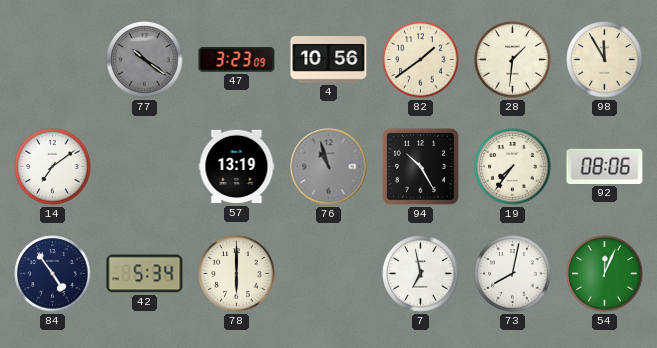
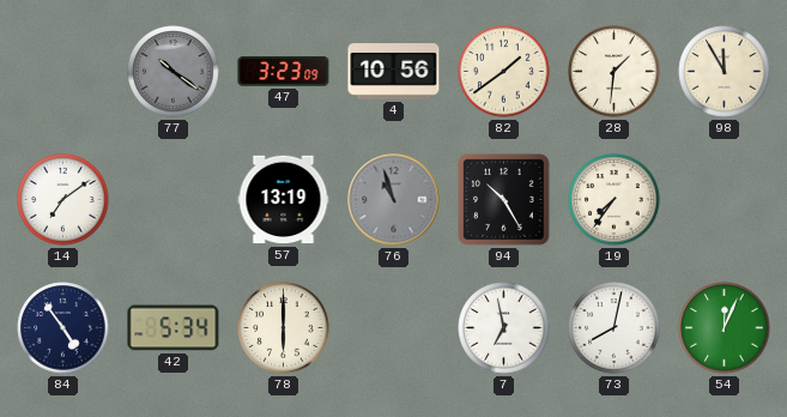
92: 08:06 -> none
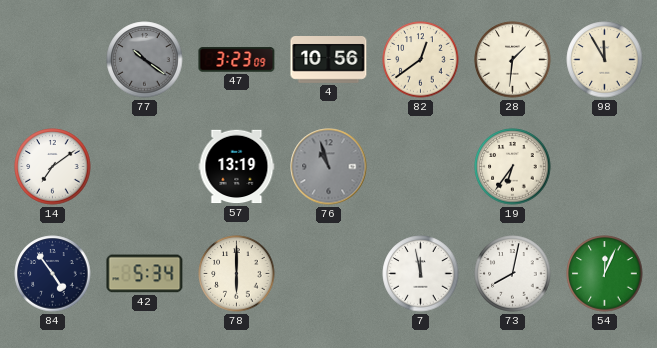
82: 1:39 -> 12:39
94: 10:25 -> none
19: 7:36 -> 6:36
7: 6:58 -> 11:58
